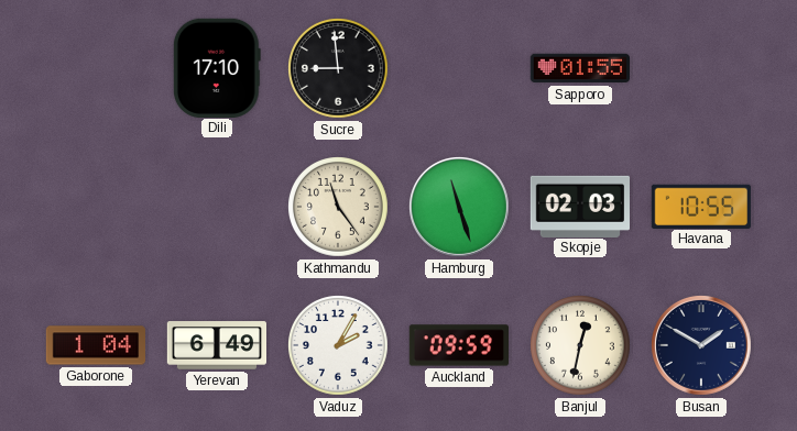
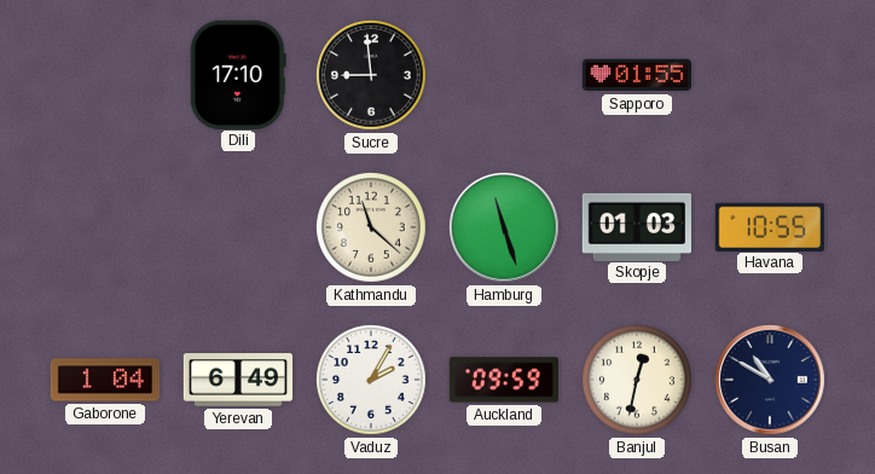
Kathmandu: 11:24 -> 11:22
Skopje: 02:03 -> 01:03
Busan: 1:50 -> 10:50
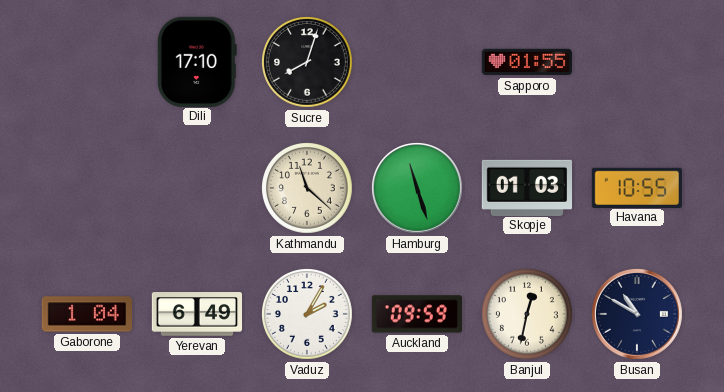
Sucre: 8:59 -> 8:03
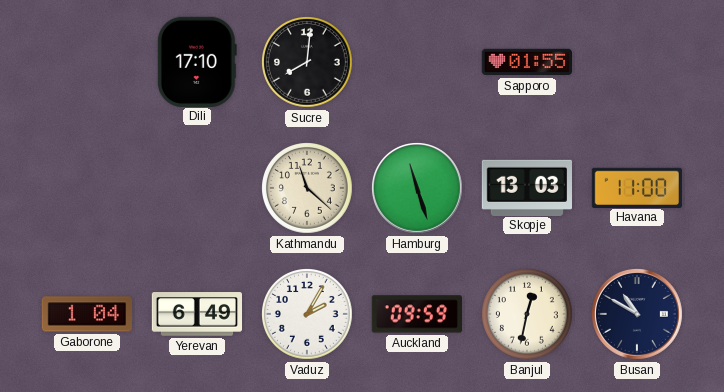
Sucre: 8:03 -> 8:01
Skopje: 01:03 -> 13:03
Havana: 10:55 -> 11:00
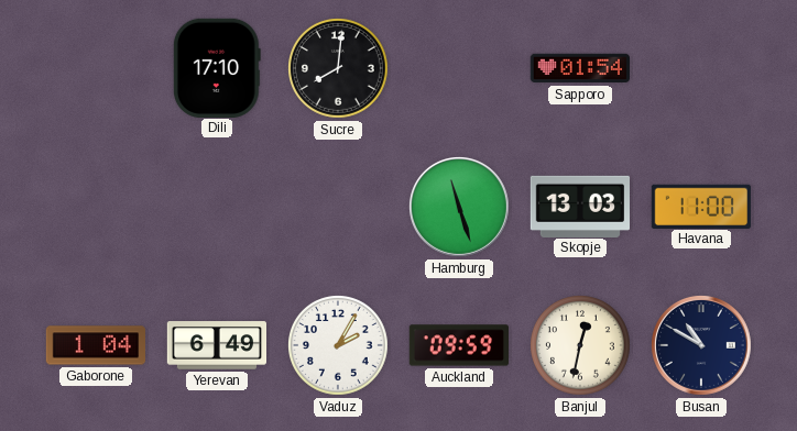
Sapporo: 01:55 -> 01:54
Kathmandu: 11:22 -> none
